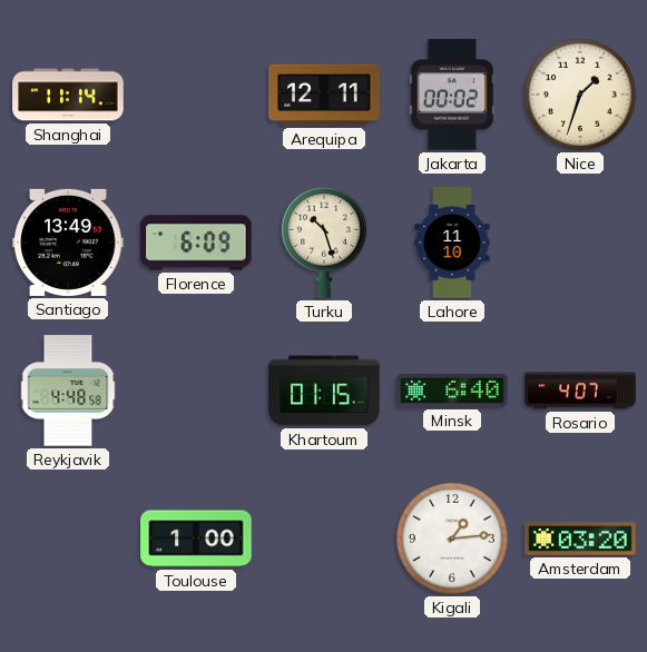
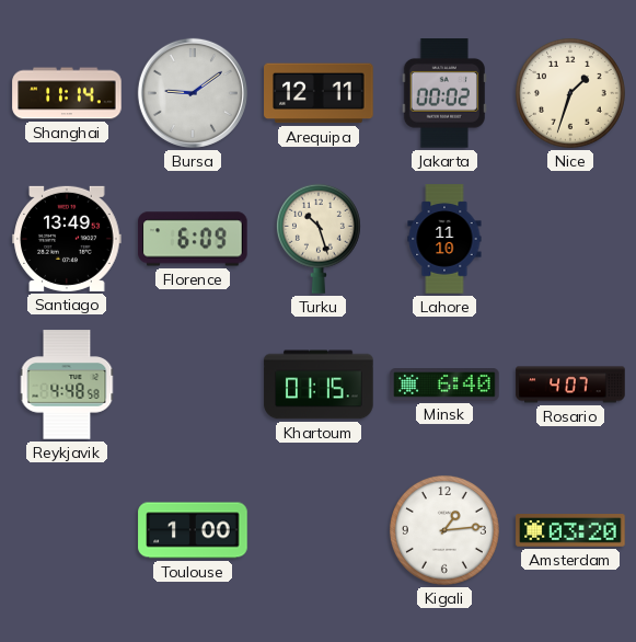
Bursa: none -> 9:09
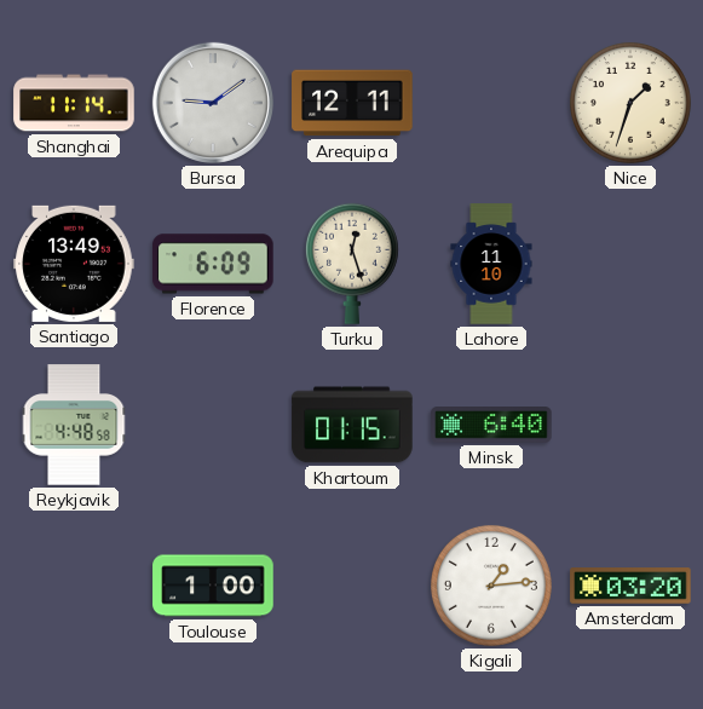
Jakarta: 00:02 -> none
Turku: 10:27 -> 12:27
Rosario: 4:07 -> none
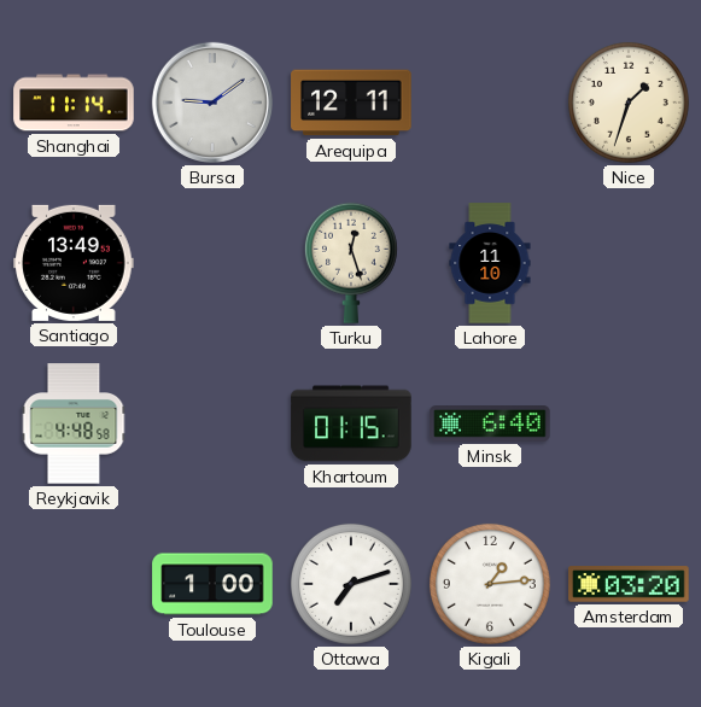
Florence: 6:09 -> none
Ottawa: none -> 7:12
